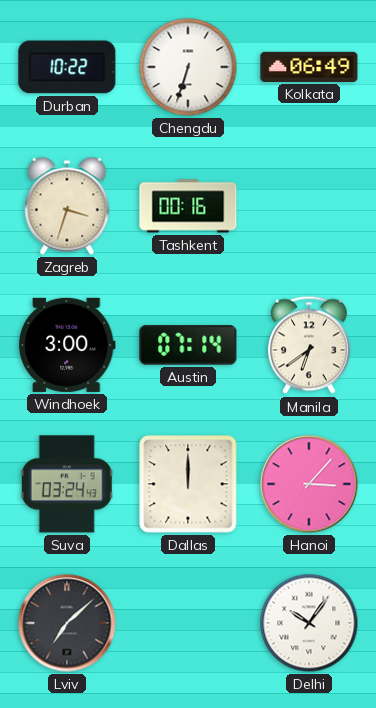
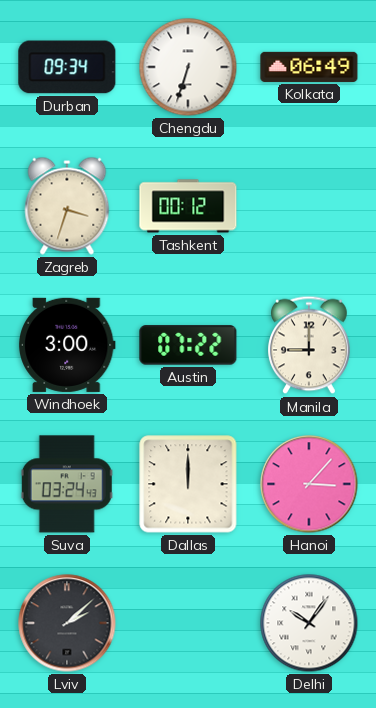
Durban: 10:22 -> 09:34
Tashkent: 00:16 -> 00:12
Austin: 07:14 -> 07:22
Manila: 6:39 -> 9:00
Lviv: 7:08 -> 2:08
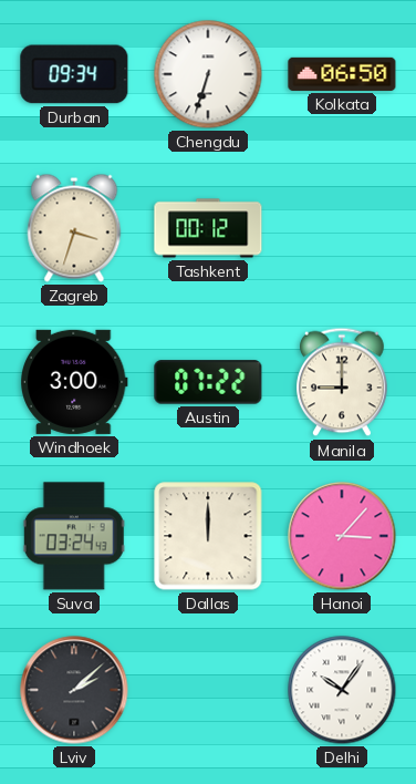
Kolkata: 06:49 -> 06:50
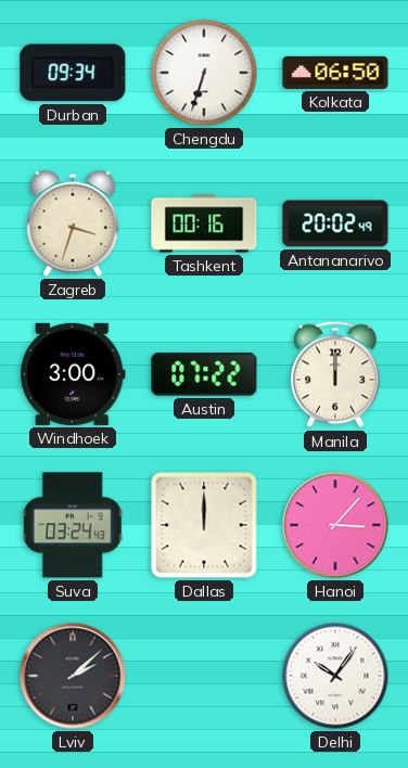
Tashkent: 00:12 -> 00:16
Antananarivo: none -> 20:02
Manila: 9:00 -> 12:00
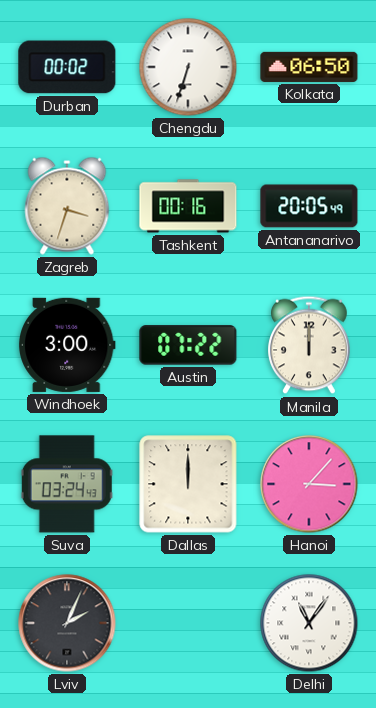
Durban: 09:34 -> 00:02
Antananarivo: 20:02 -> 20:05
Lviv: 2:08 -> 2:04
Delhi: 10:06 -> 11:06
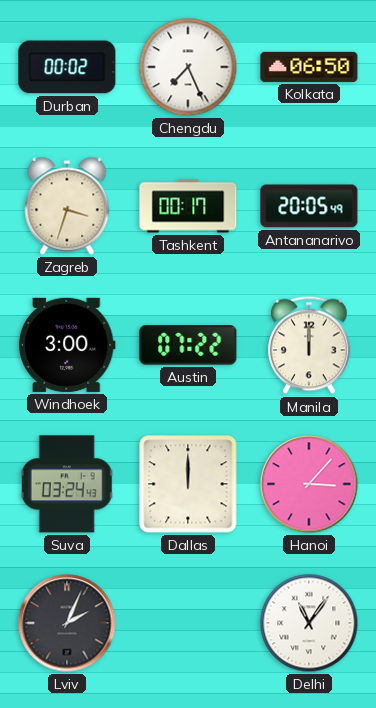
Chengdu: 6:33 -> 7:26
Tashkent: 00:16 -> 00:17
